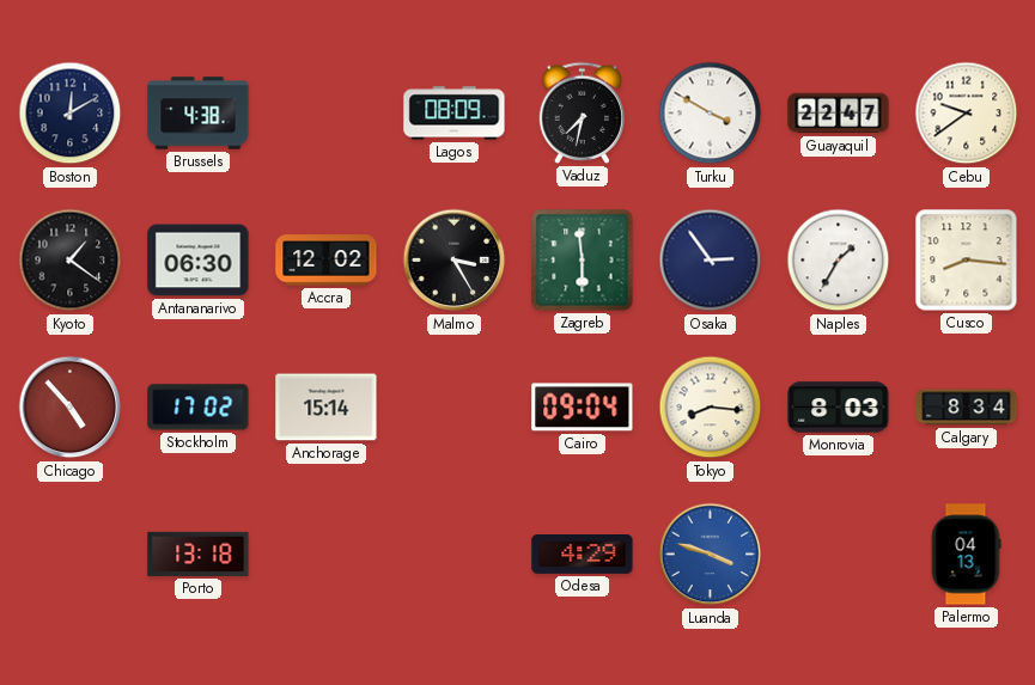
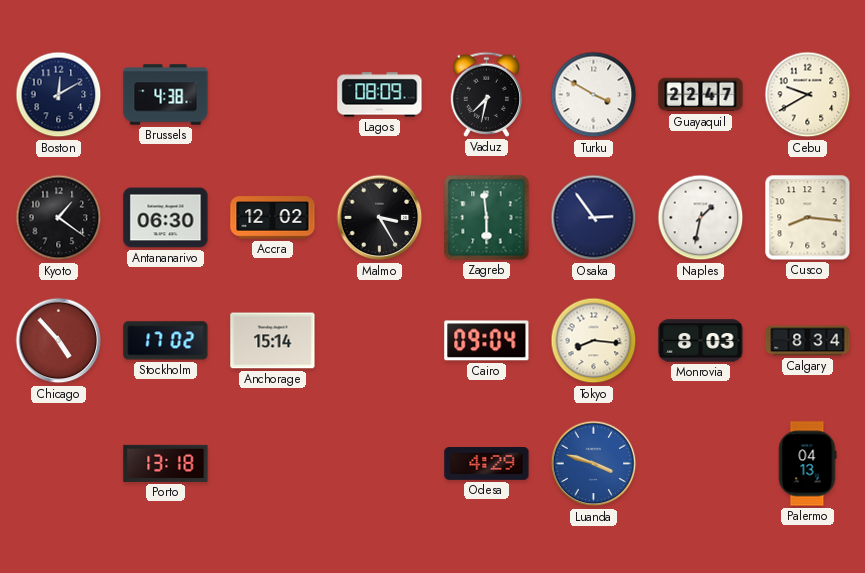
Cebu: 9:39 -> 9:40
Naples: 1:35 -> 1:32
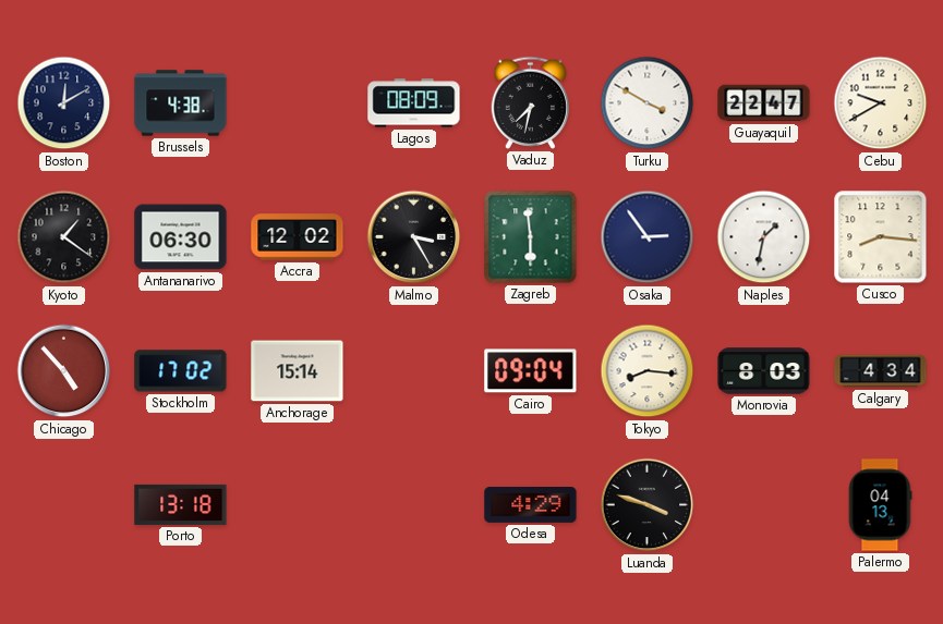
Calgary: 8:34 -> 4:34
Luanda dial: blue -> black
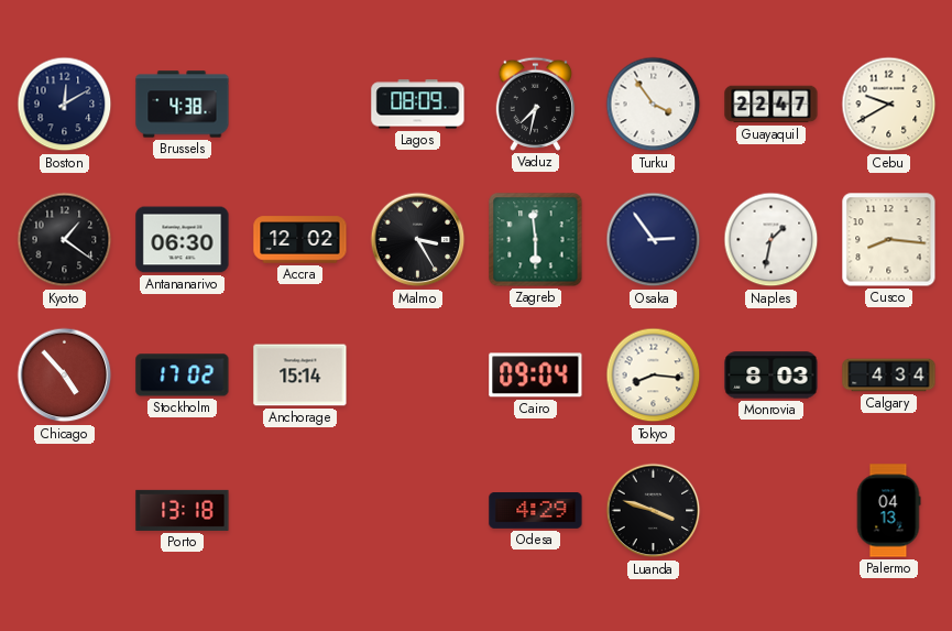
Turku: 3:50 -> 3:54
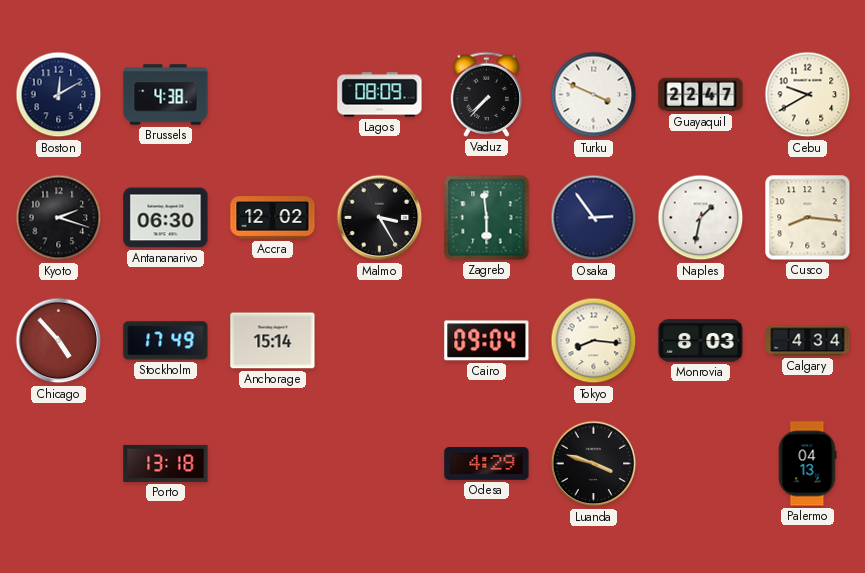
Vaduz: 7:32 -> 7:37
Turku: 3:54 -> 3:49
Kyoto: 1:21 -> 2:18
Stockholm: 17:02 -> 17:49
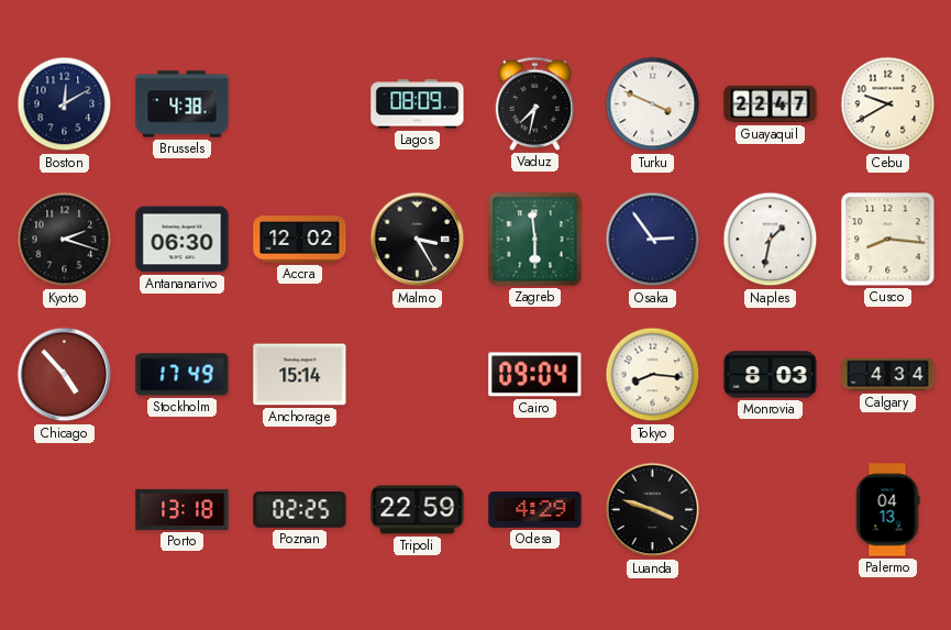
Vaduz: 7:37 -> 7:32
Poznan: none -> 02:25
Tripoli: none -> 22:59
